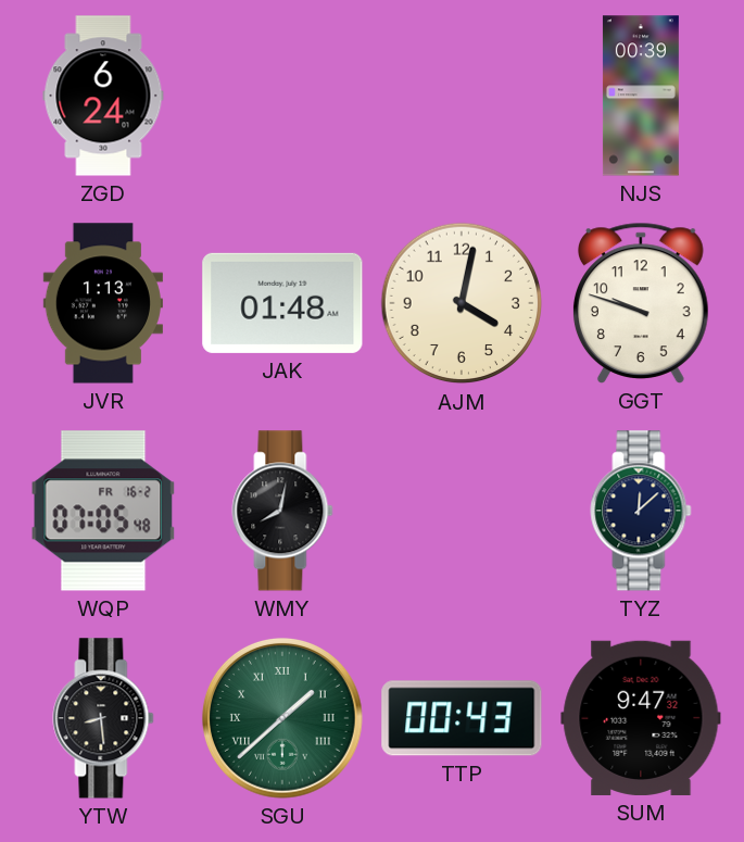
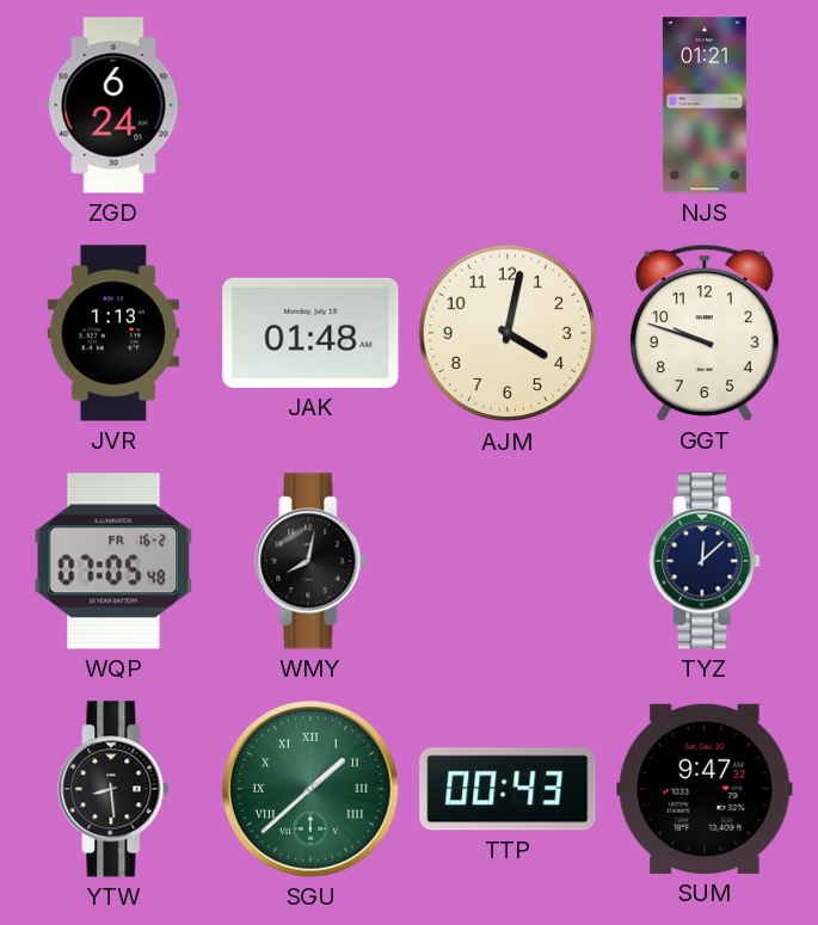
NJS: 00:39 -> 01:21
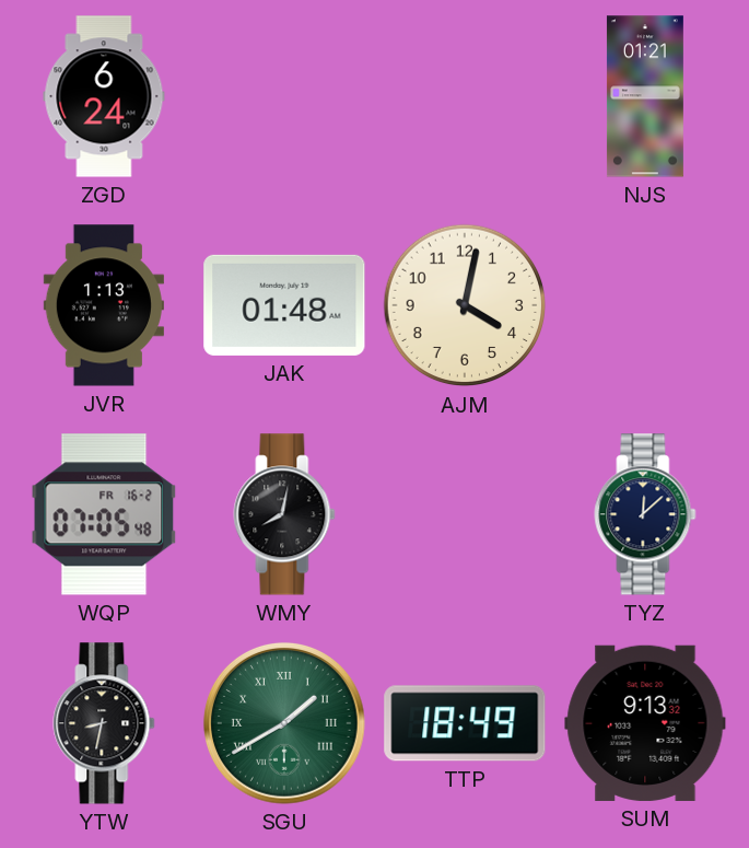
GGT: 9:48 -> none
YTW: 8:29 -> 8:32
SGU: 1:38 -> 1:40
TTP: 00:43 -> 18:49
SUM: 9:47 -> 9:13
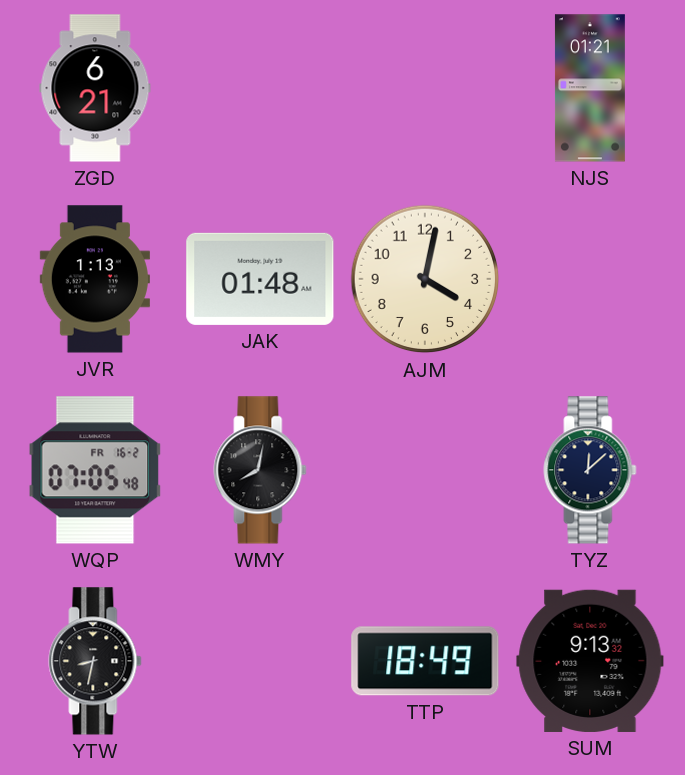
ZGD: 6:24 -> 6:21
SGU: 1:40 -> none
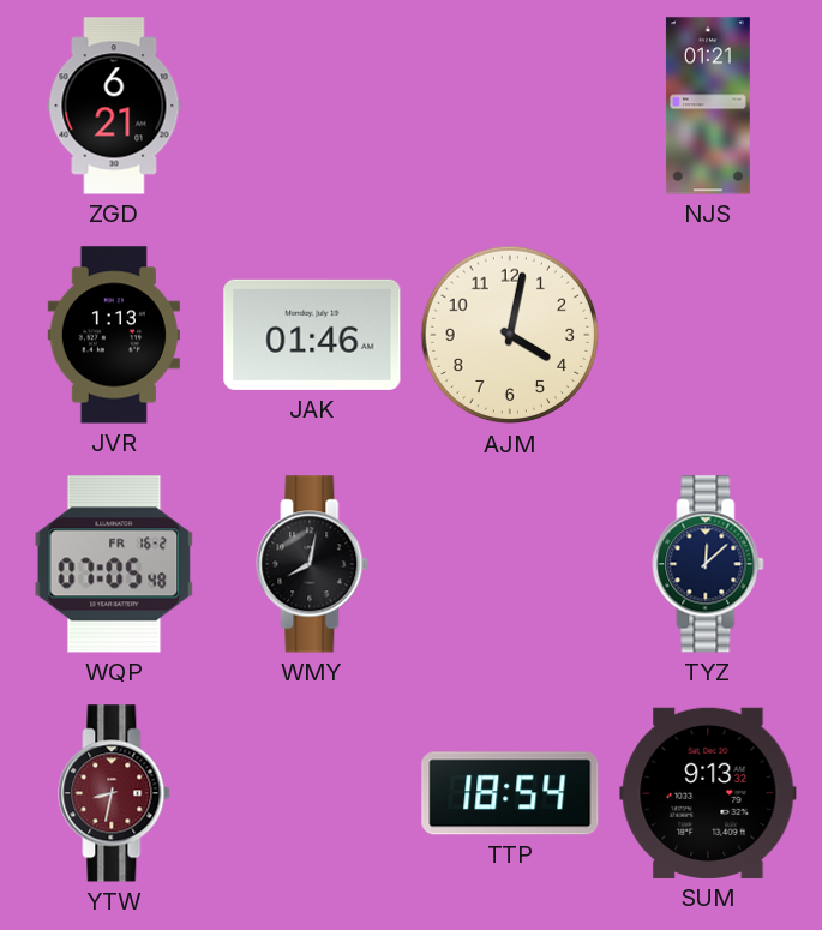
JAK: 01:48 -> 01:46
YTW dial: black -> burgundy
TTP: 18:49 -> 18:54
